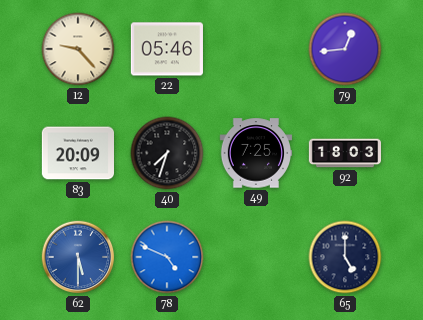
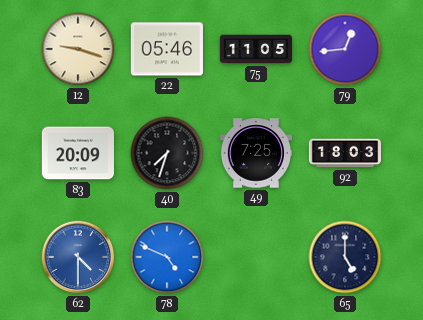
12: 9:23 -> 9:18
75: none -> 11:05
62: 5:30 -> 4:30
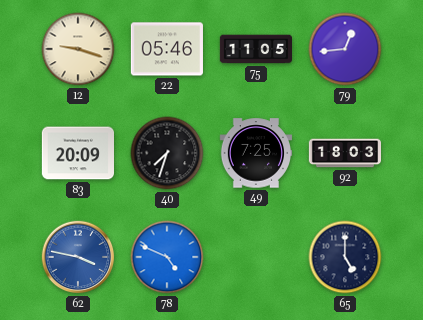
62: 4:30 -> 3:47
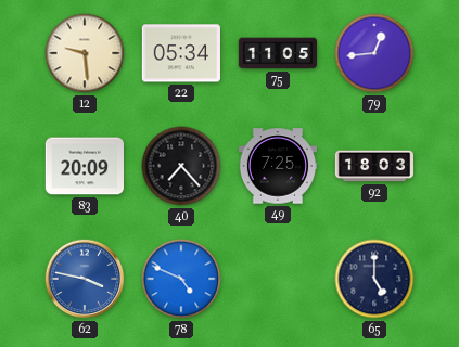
12: 9:18 -> 9:29
22: 05:46 -> 05:34
40: 7:33 -> 7:23
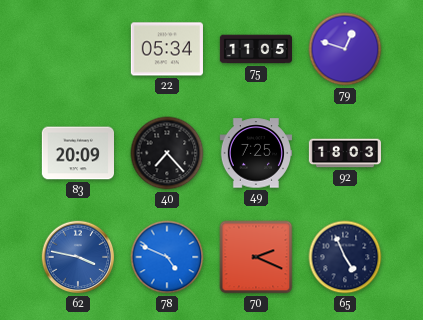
12: 9:29 -> none
79: 12:44 -> 12:48
70: none -> 2:19
65: 5:00 -> 4:56
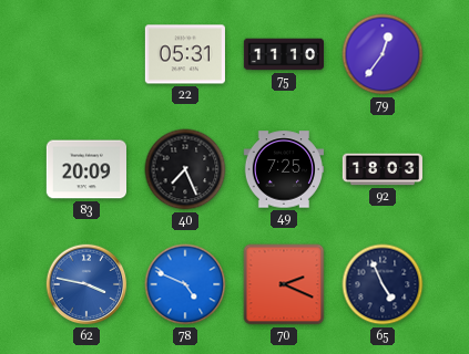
22: 05:34 -> 05:31
75: 11:05 -> 11:10
79: 12:48 -> 12:36
40: 7:23 -> 7:26
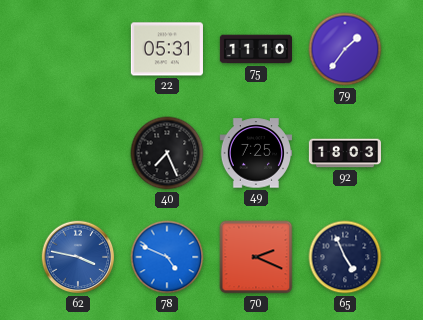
79: 12:36 -> 1:36
83: 20:09 -> none
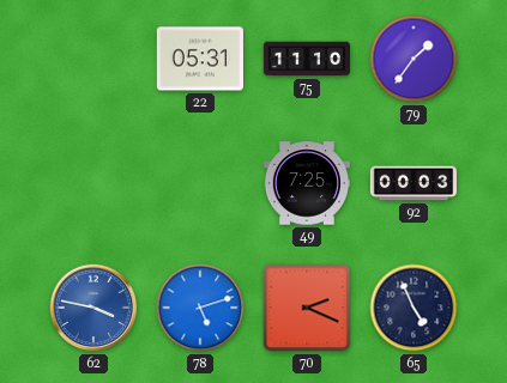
40: 7:26 -> none
92: 18:03 -> 00:03
78: 4:49 -> 5:12
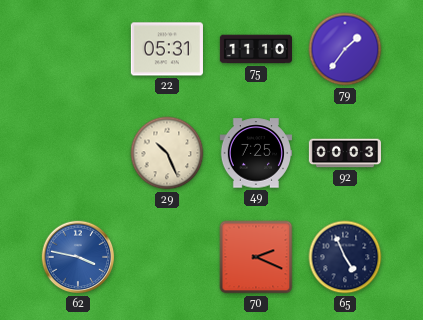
29: none -> 10:26
78: 5:12 -> none
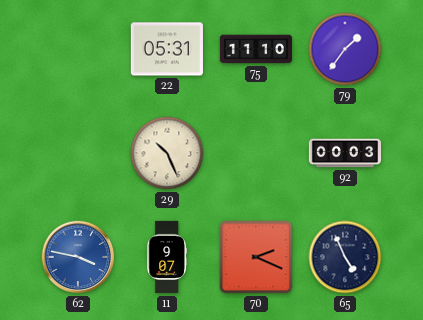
49: 7:25 -> none
11: none -> 9:07
